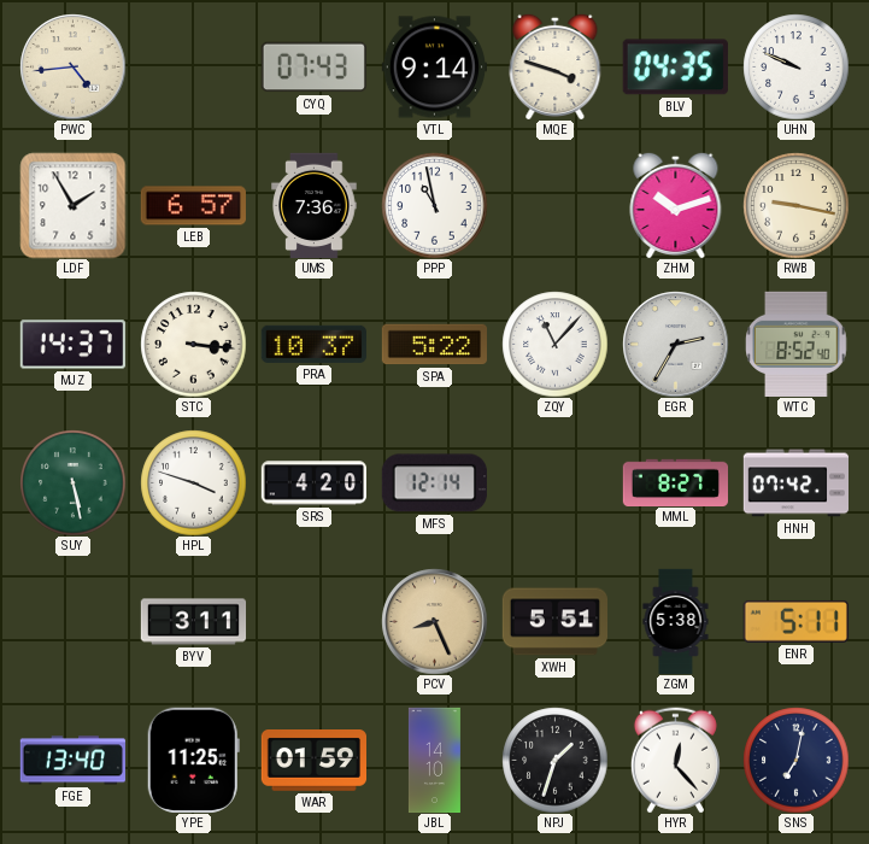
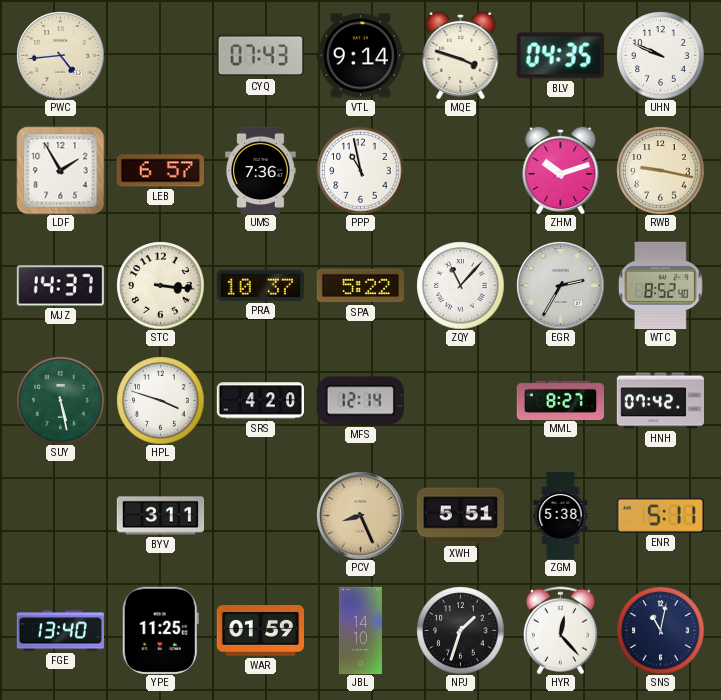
SNS: 7:02 -> 11:02
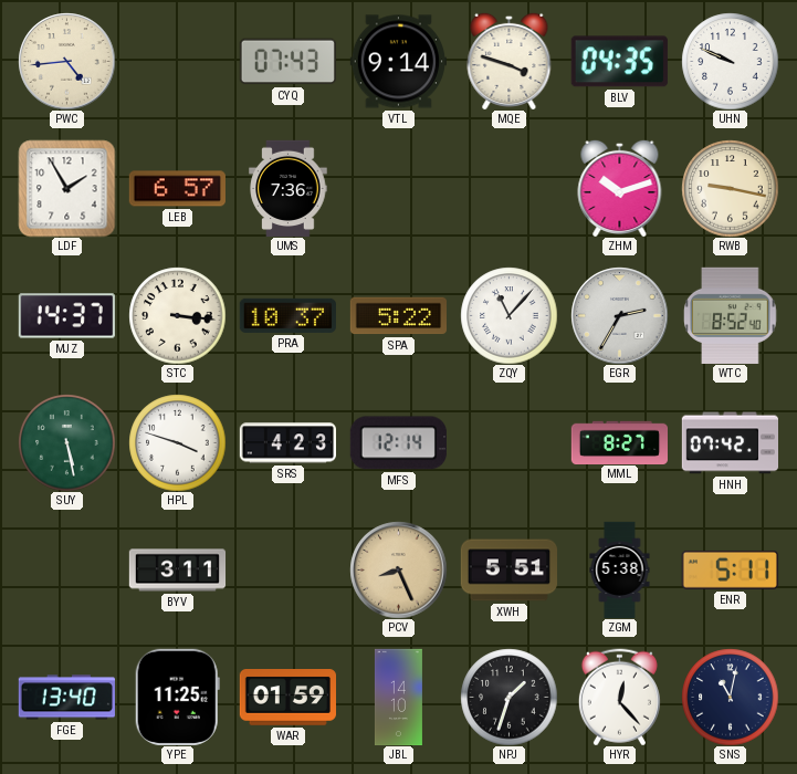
PPP: 10:58 -> none
SRS: 4:20 -> 4:23
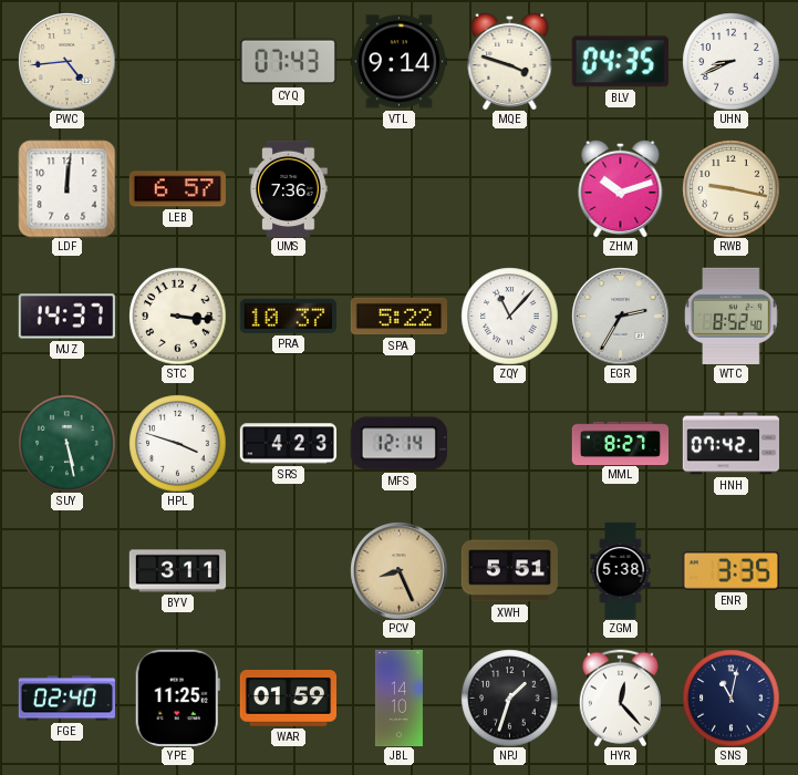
UHN: 9:49 -> 8:41
LDF: 1:55 -> 12:01
ENR: 5:11 -> 3:35
FGE: 13:40 -> 02:40
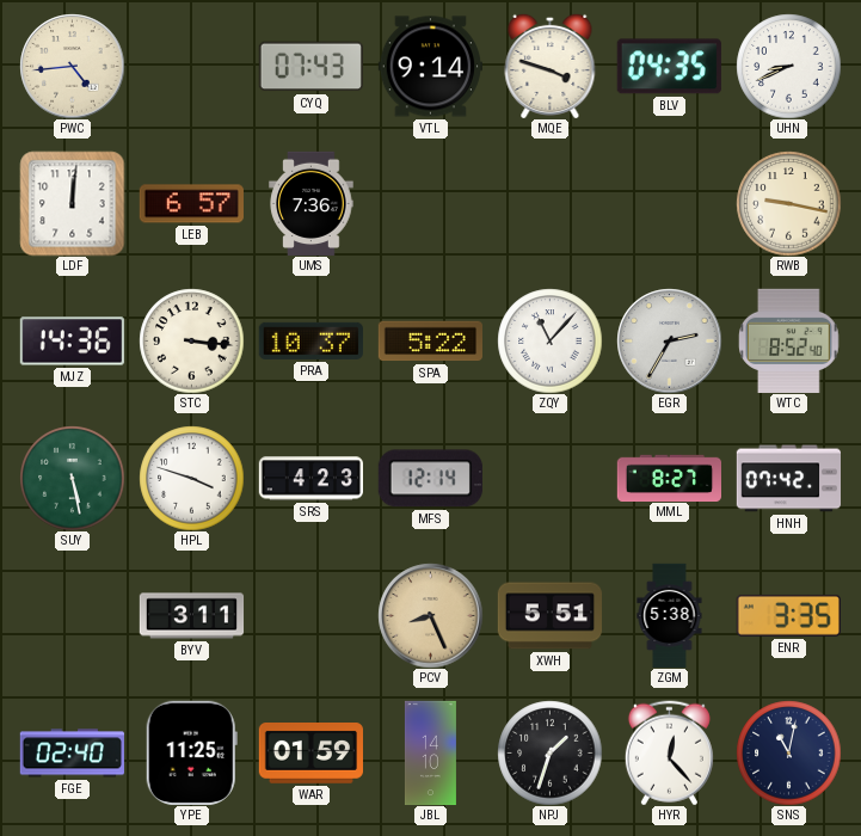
ZHM: 10:12 -> none
MJZ: 14:37 -> 14:36
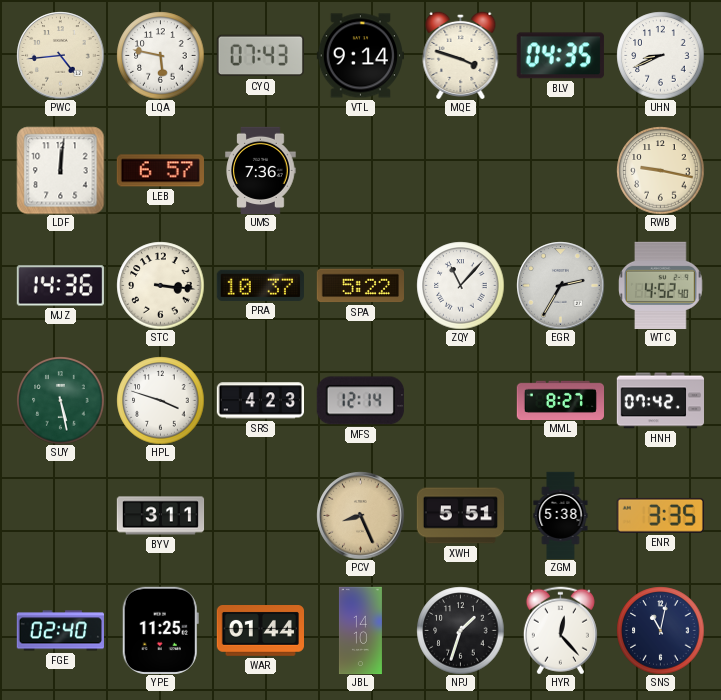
LQA: none -> 5:47
WTC: 8:52 -> 4:52
WAR: 01:59 -> 01:44
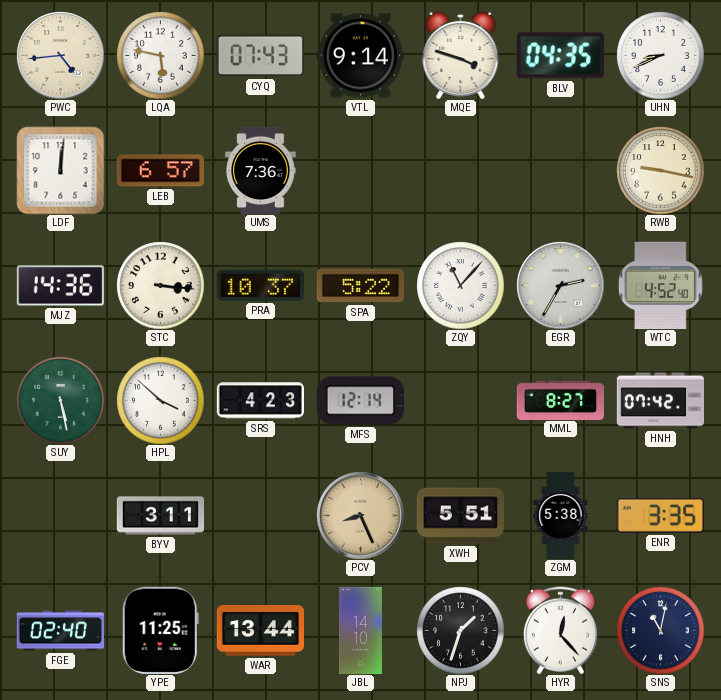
HPL: 3:48 -> 3:52
WAR: 01:44 -> 13:44
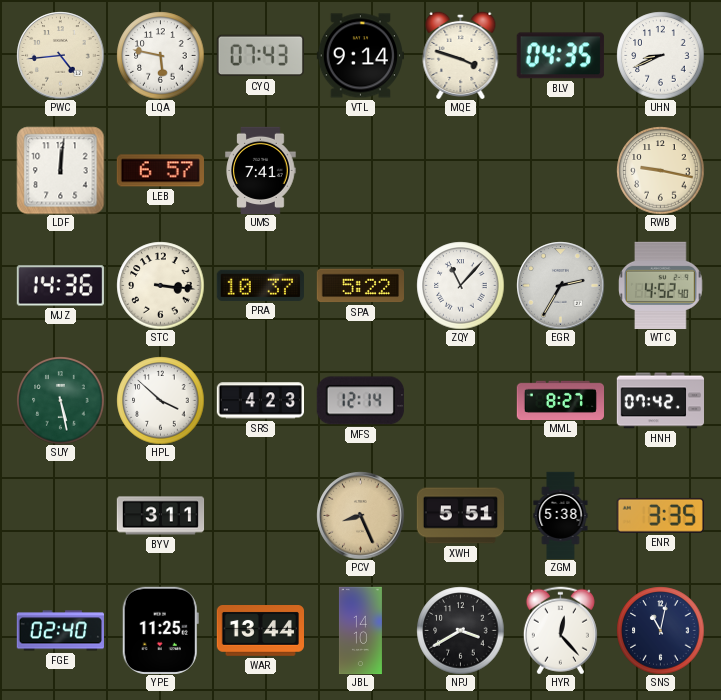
UMS: 7:36 -> 7:41
NPJ: 1:33 -> 3:40
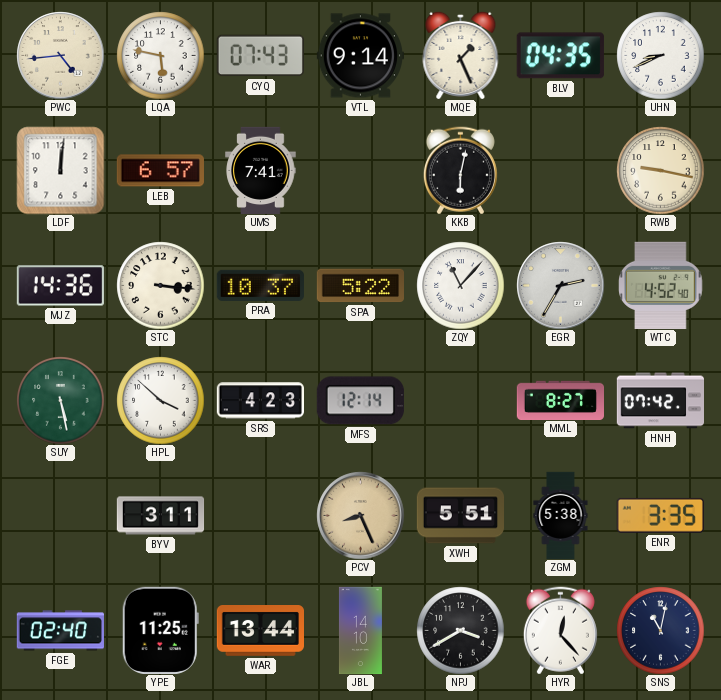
MQE: 3:48 -> 1:26
KKB: none -> 6:02
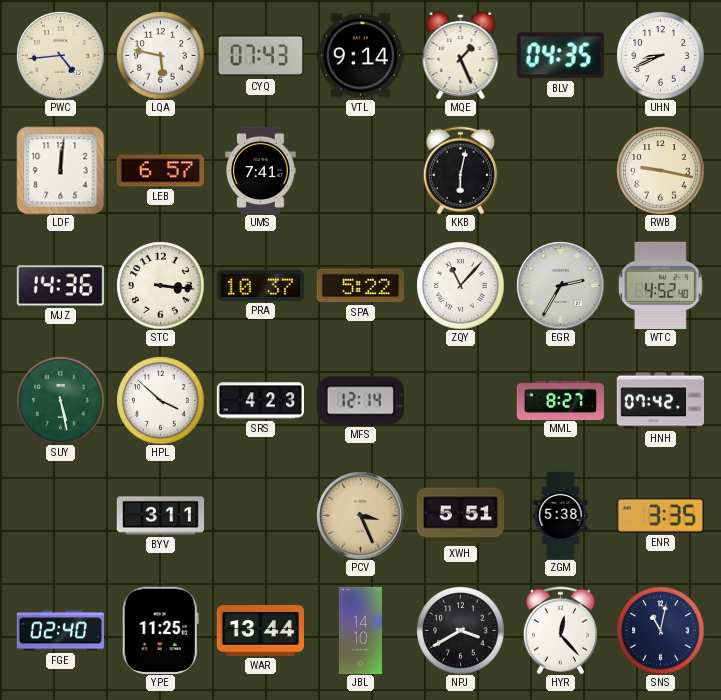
PCV: 8:26 -> 3:26
